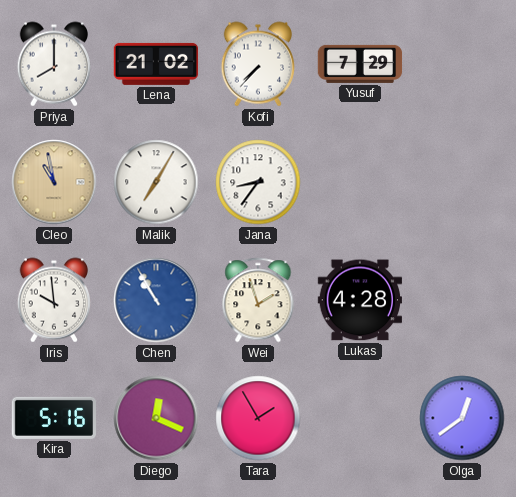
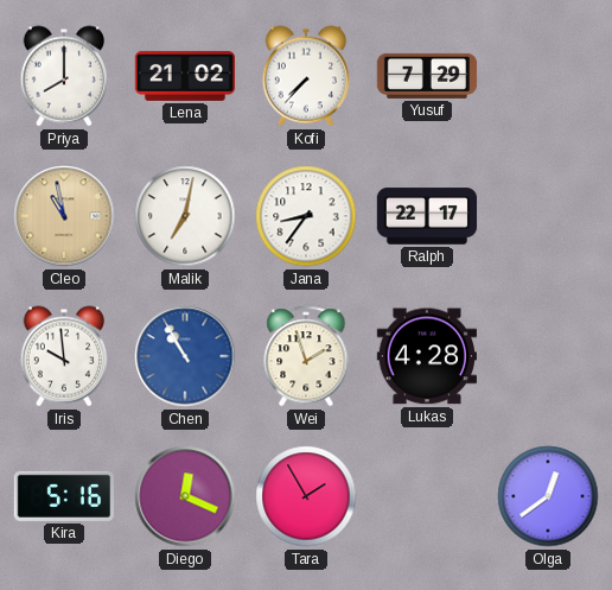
Malik: 7:05 -> 7:02
Ralph: none -> 22:17
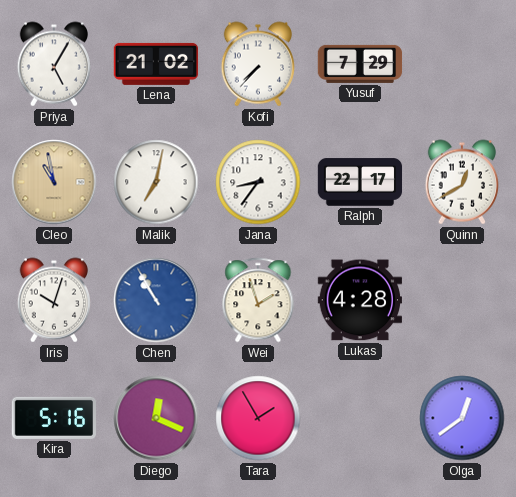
Priya: 8:00 -> 5:05
Quinn: none -> 12:40
Iris: 9:59 -> 10:03
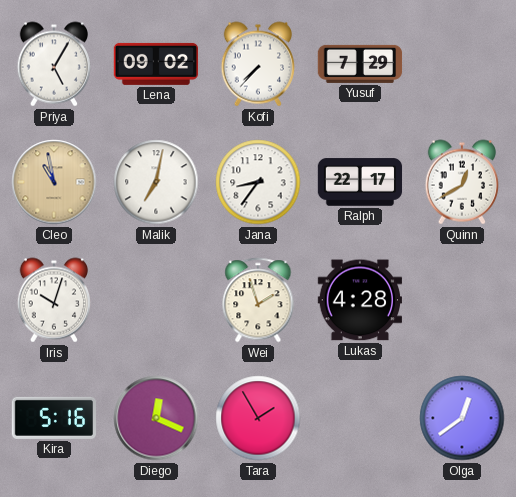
Lena: 21:02 -> 09:02
Chen: 10:55 -> none
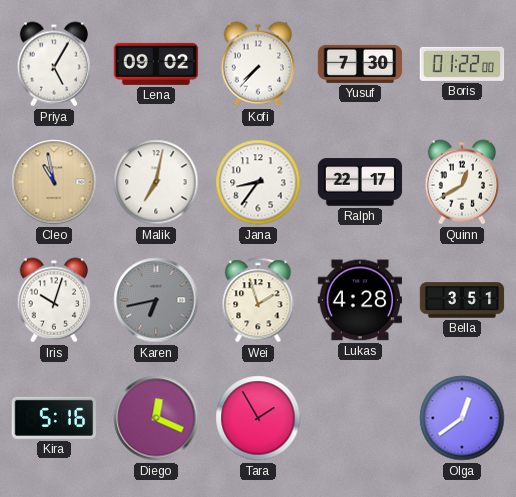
Yusuf: 7:29 -> 7:30
Boris: none -> 01:22
Karen: none -> 6:43
Bella: none -> 3:51
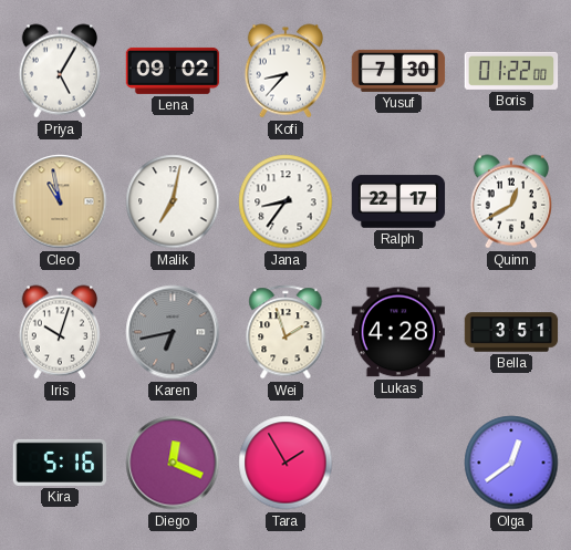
Kofi: 7:37 -> 8:37
